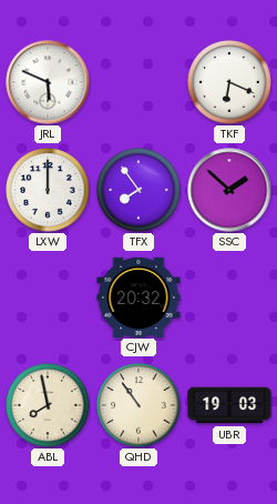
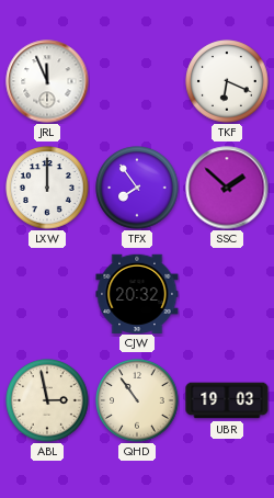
JRL: 5:49 -> 11:56
ABL: 7:58 -> 2:58
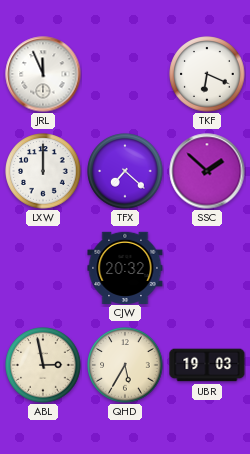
TFX: 7:54 -> 7:22
QHD: 10:54 -> 5:35
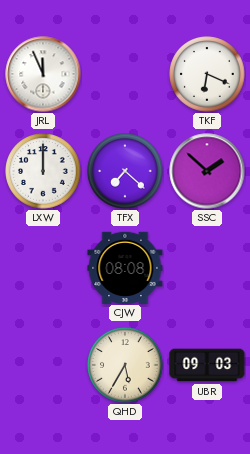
CJW: 20:32 -> 08:08
ABL: 2:58 -> none
UBR: 19:03 -> 09:03
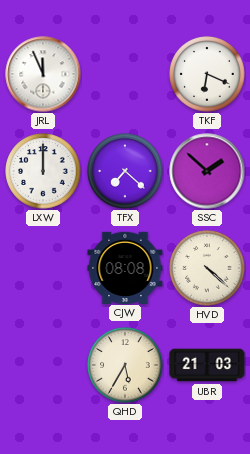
HVD: none -> 4:22
UBR: 09:03 -> 21:03
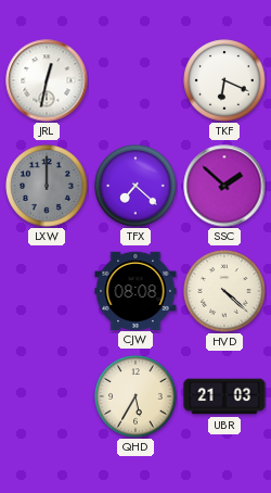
JRL: 11:56 -> 12:32
LXW dial: white -> grey
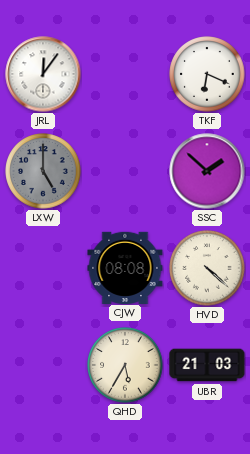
JRL: 12:32 -> 12:06
LXW: 12:00 -> 5:00
TFX: 7:22 -> none
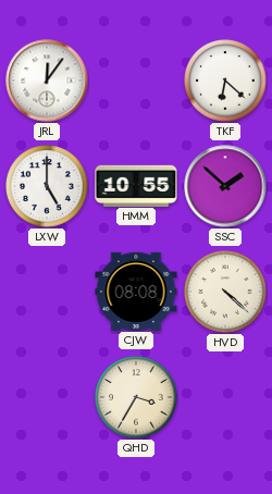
TKF: 6:19 -> 6:22
LXW dial: grey -> white
HMM: none -> 10:55
QHD: 5:35 -> 3:35
UBR: 21:03 -> none
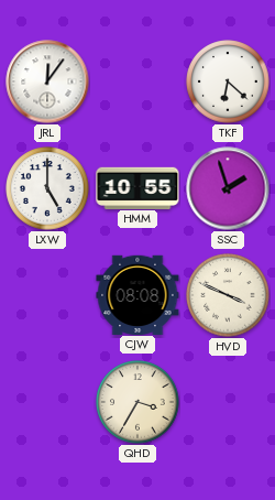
SSC: 1:52 -> 1:57
HVD: 4:22 -> 3:49
